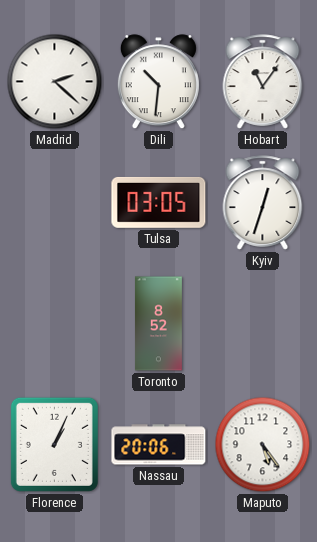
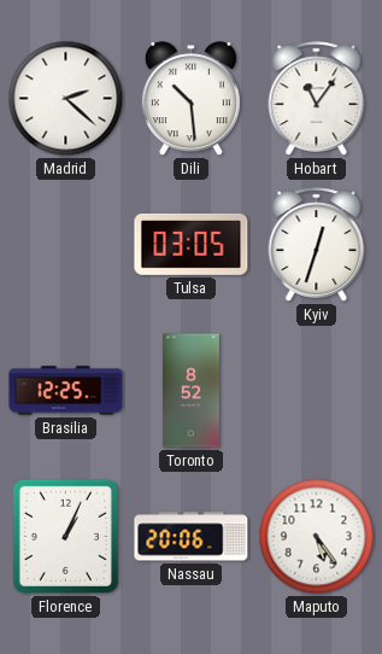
Dili: 10:31 -> 10:29
Brasilia: none -> 12:25
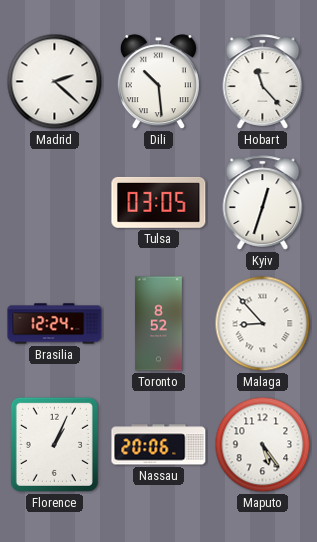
Hobart: 11:06 -> 11:23
Brasilia: 12:25 -> 12:24
Malaga: none -> 8:53
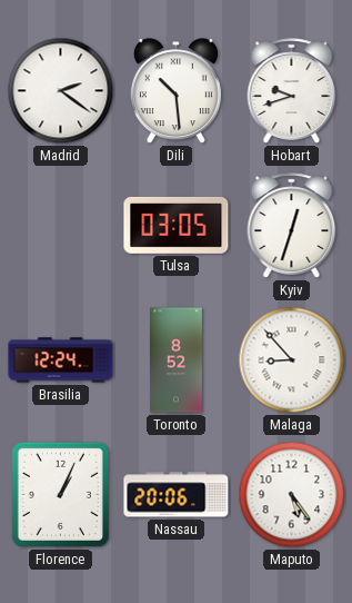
Madrid: 2:22 -> 2:21
Hobart: 11:23 -> 9:42
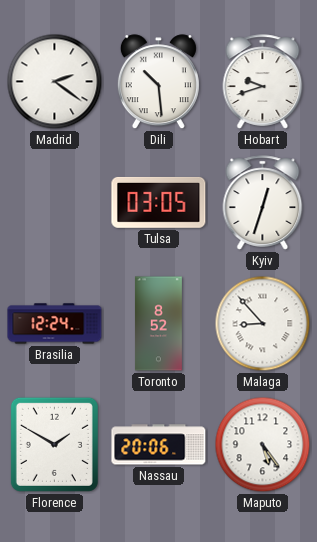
Florence: 1:04 -> 1:50
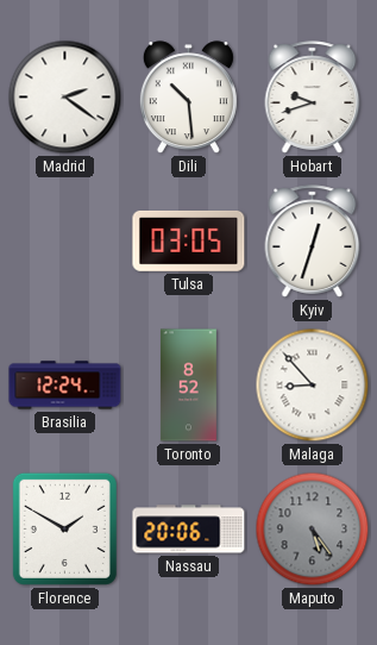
Maputo dial: white -> grey
